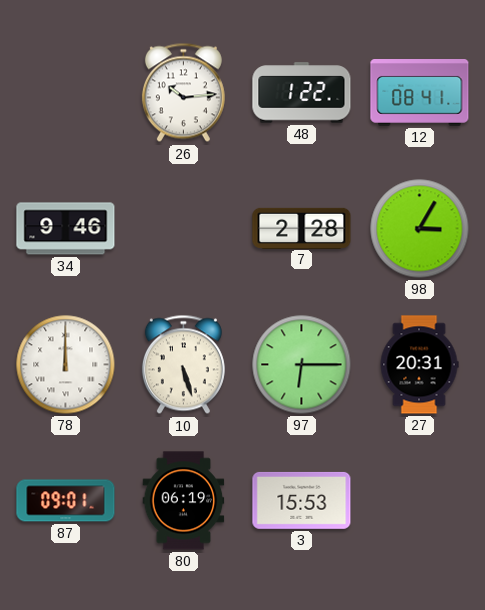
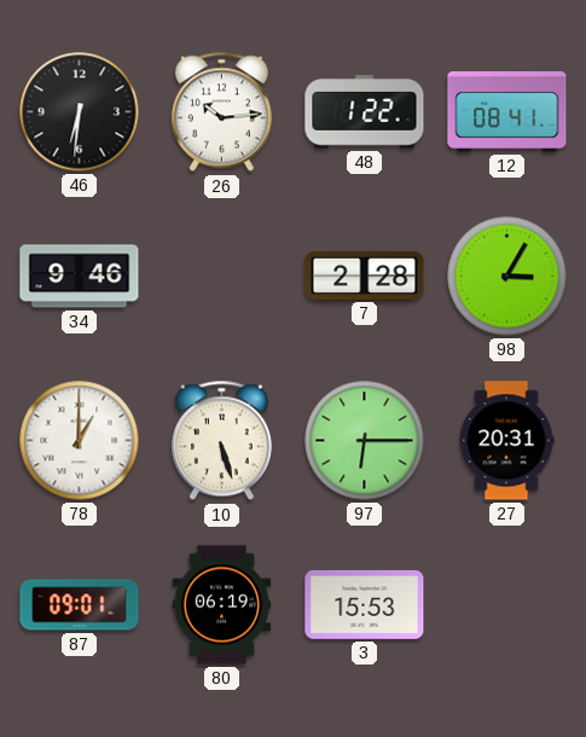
46: none -> 6:31
78: 12:00 -> 1:00
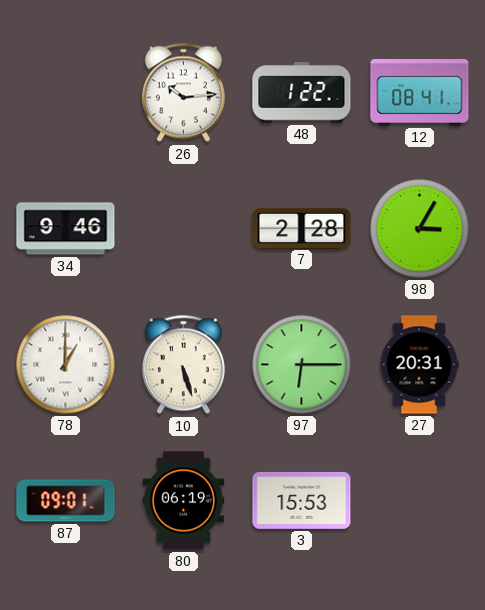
46: 6:31 -> none
